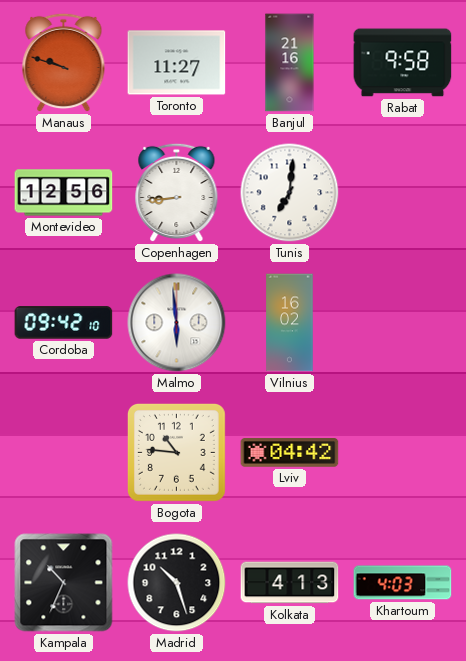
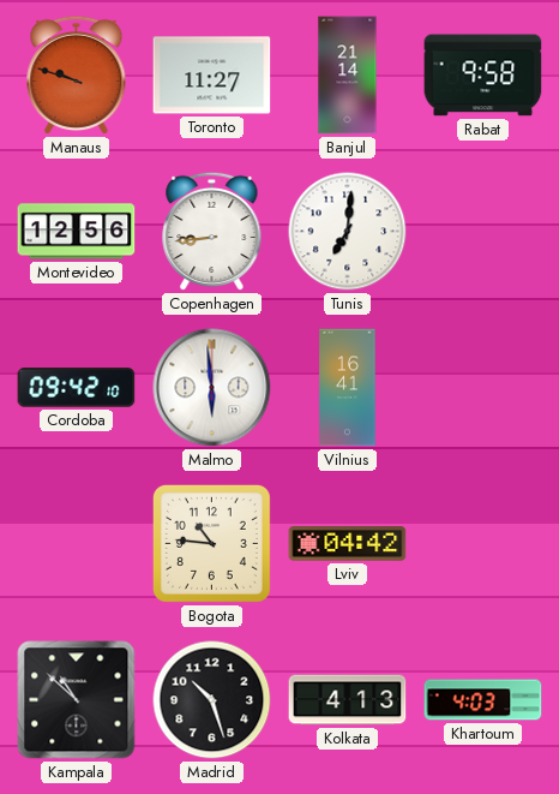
Banjul: 21:16 -> 21:14
Vilnius: 16:02 -> 16:41
Kampala: 10:34 -> 10:52
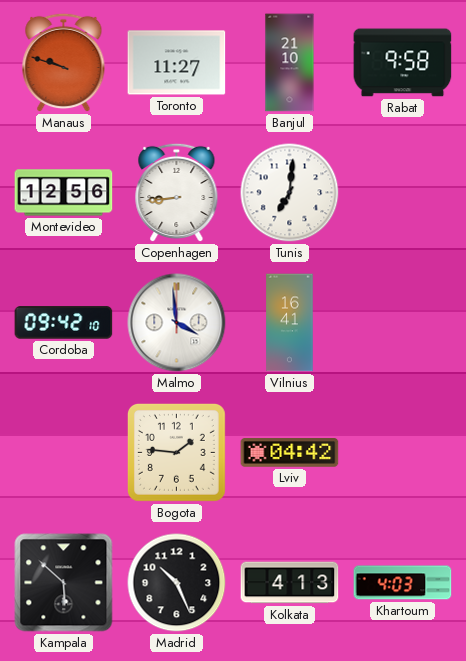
Banjul: 21:14 -> 21:10
Malmo: 5:59 -> 3:59
Bogota: 10:46 -> 1:46
Kampala: 10:52 -> 5:52
Madrid: 10:27 -> 10:26
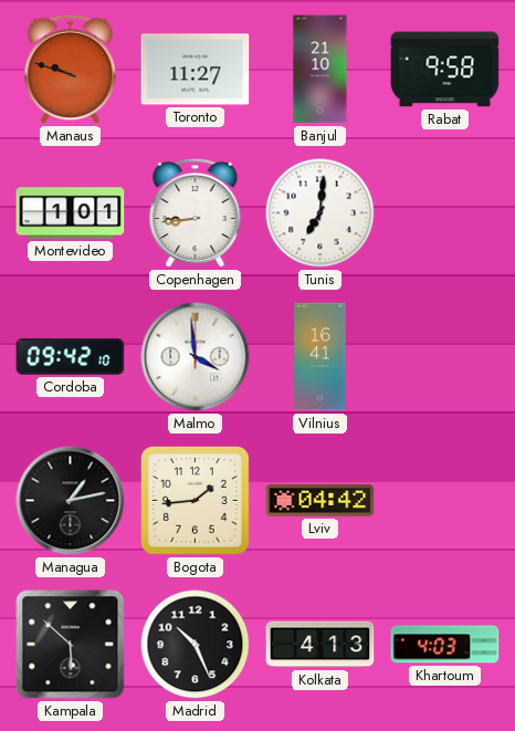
Montevideo: 12:56 -> 1:01
Managua: none -> 1:13
Bogota: 1:46 -> 1:44
